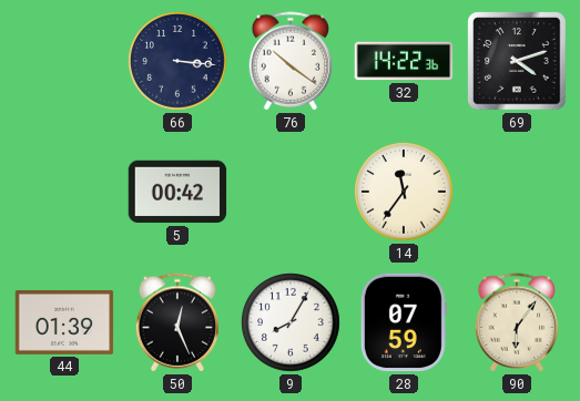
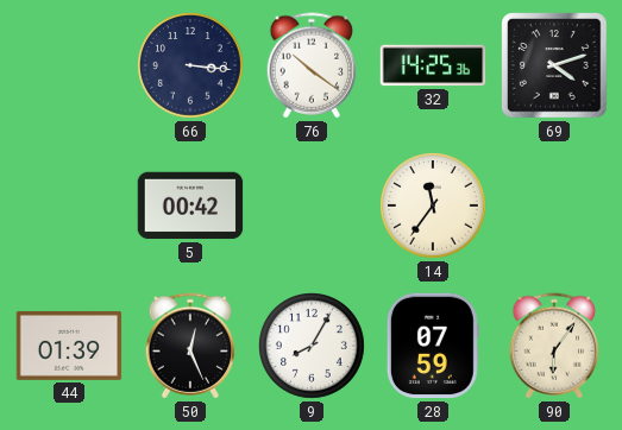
32: 14:22 -> 14:25
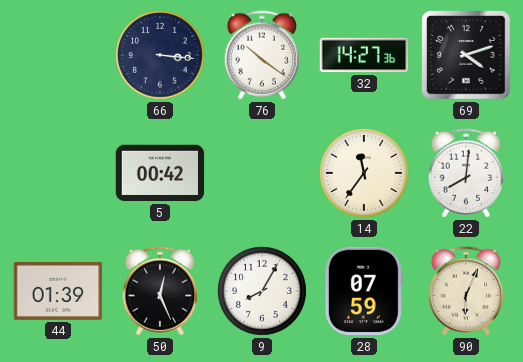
32: 14:25 -> 14:27
22: none -> 8:01
90: 6:06 -> 6:04
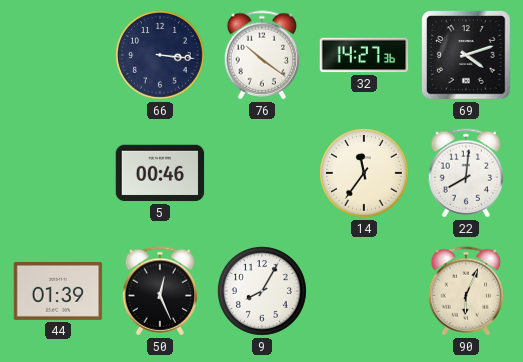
5: 00:42 -> 00:46
28: 07:59 -> none
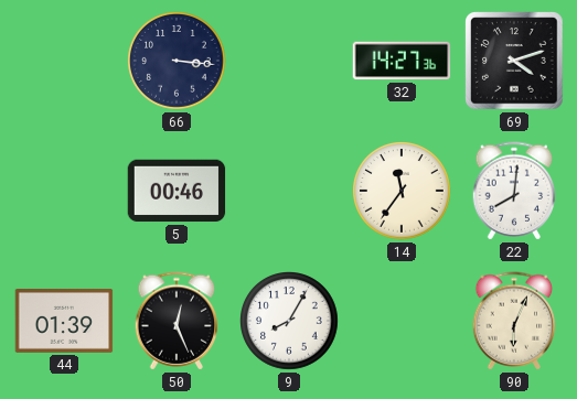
76: 10:21 -> none
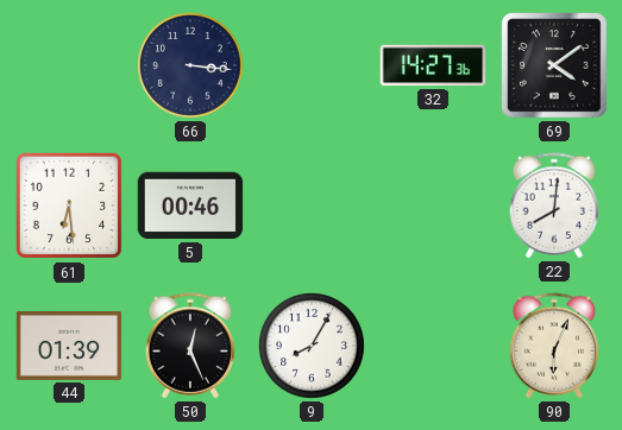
69: 4:12 -> 4:09
61: none -> 6:29
14: 11:36 -> none
